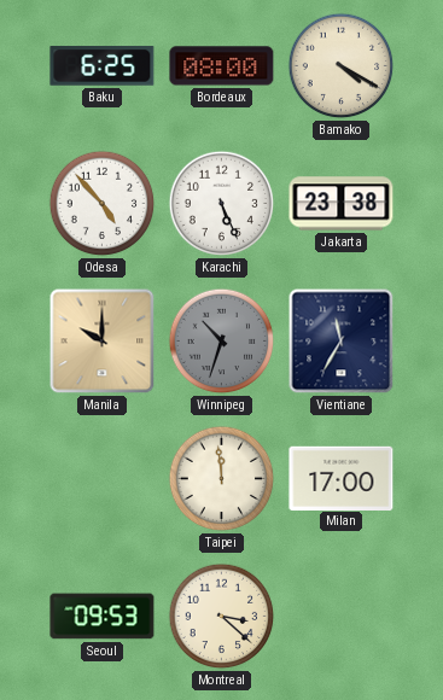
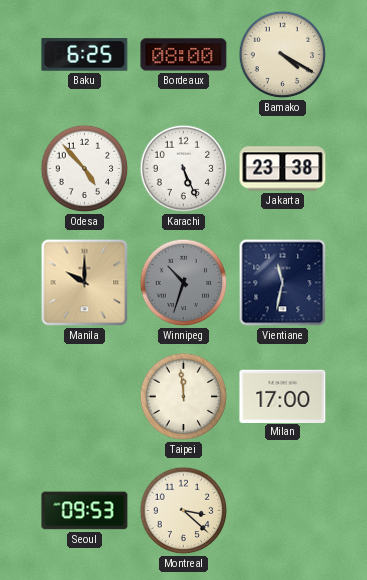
Vientiane: 11:35 -> 11:32
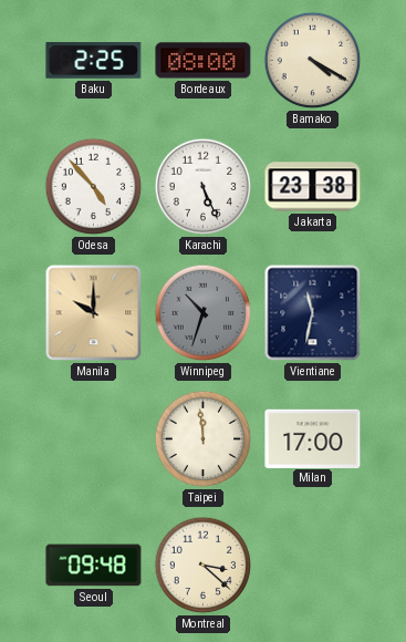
Baku: 6:25 -> 2:25
Seoul: 09:53 -> 09:48
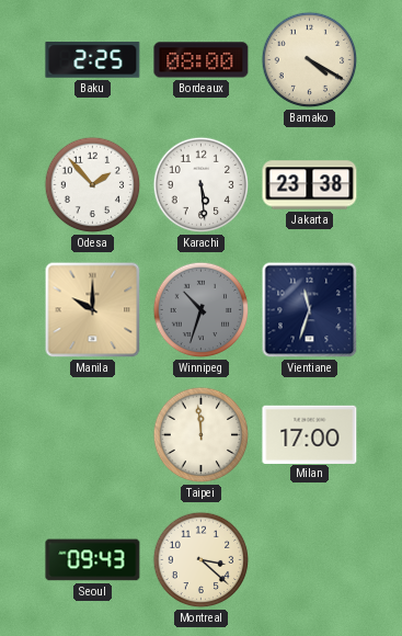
Odesa: 4:53 -> 1:53
Karachi: 5:26 -> 5:29
Vientiane: 11:32 -> 11:33
Seoul: 09:48 -> 09:43
